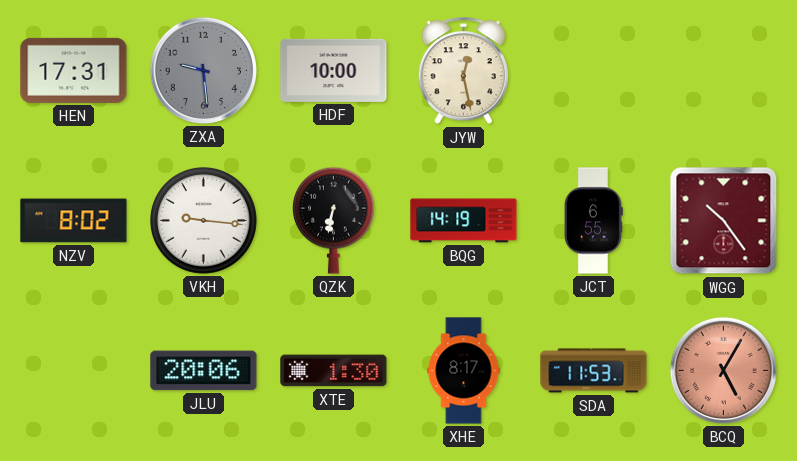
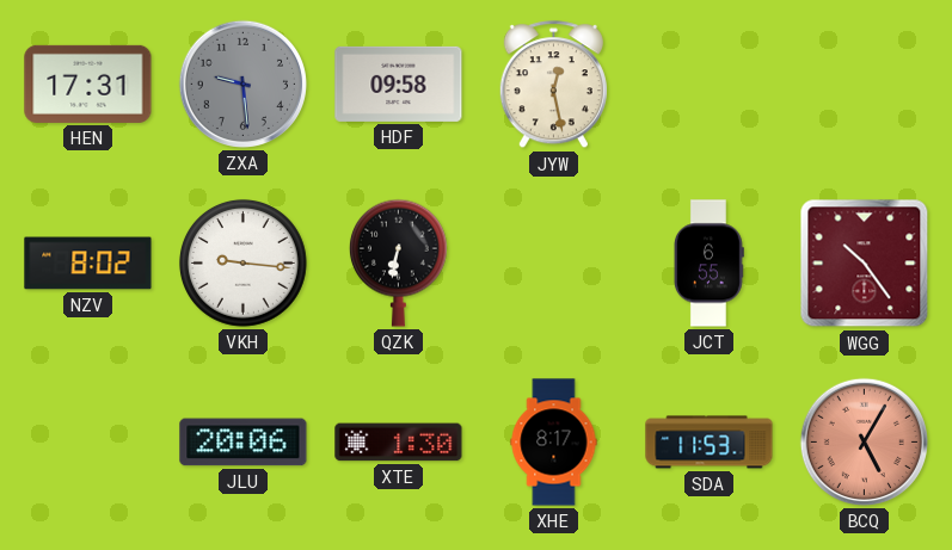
HDF: 10:00 -> 09:58
BQG: 14:19 -> none
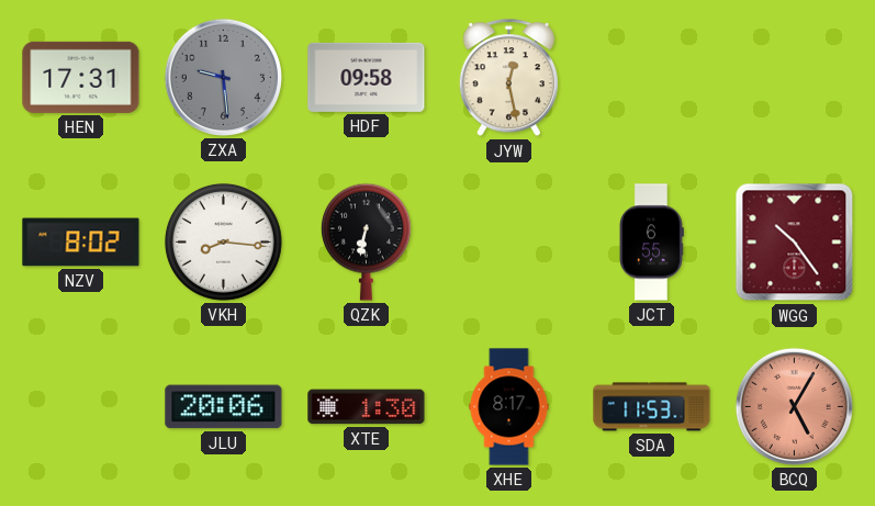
VKH: 9:16 -> 8:16
